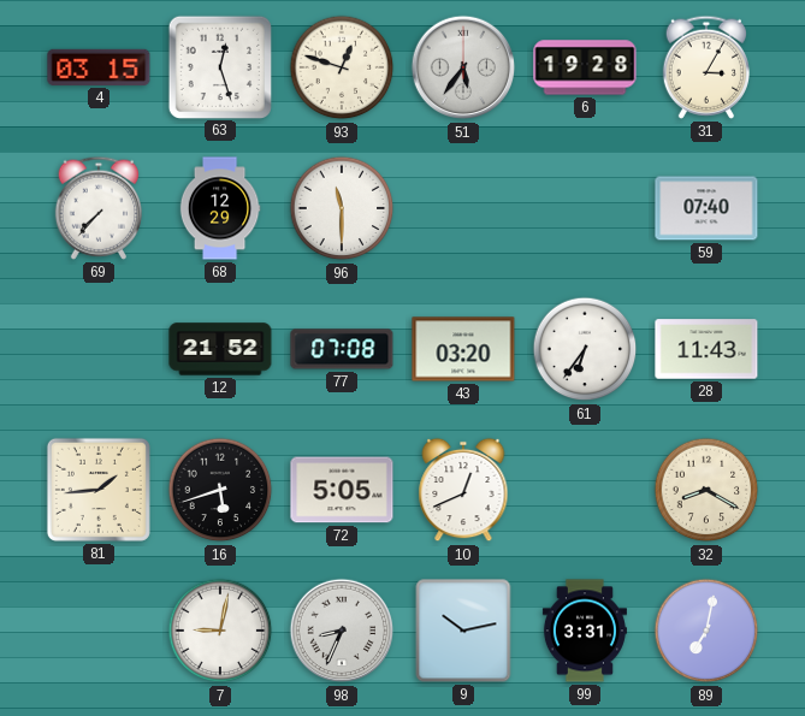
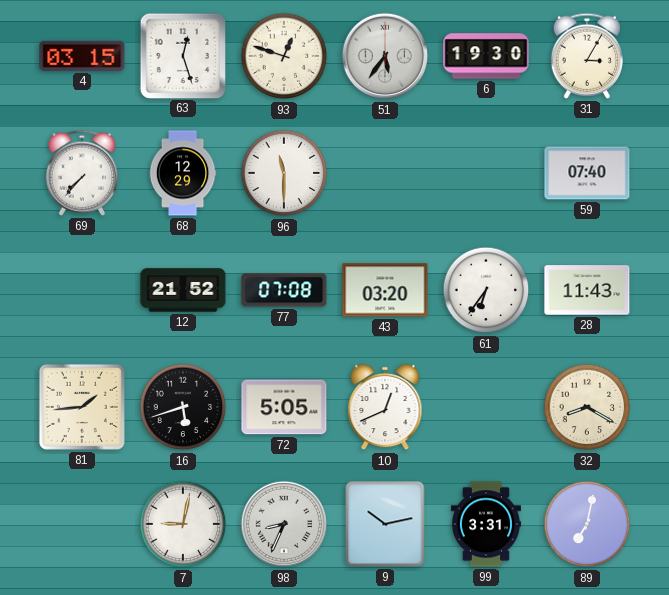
6: 19:28 -> 19:30
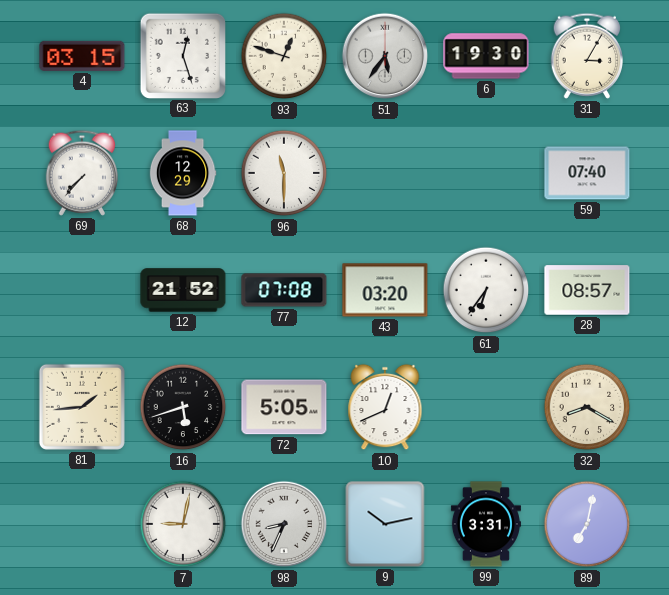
28: 11:43 -> 08:57
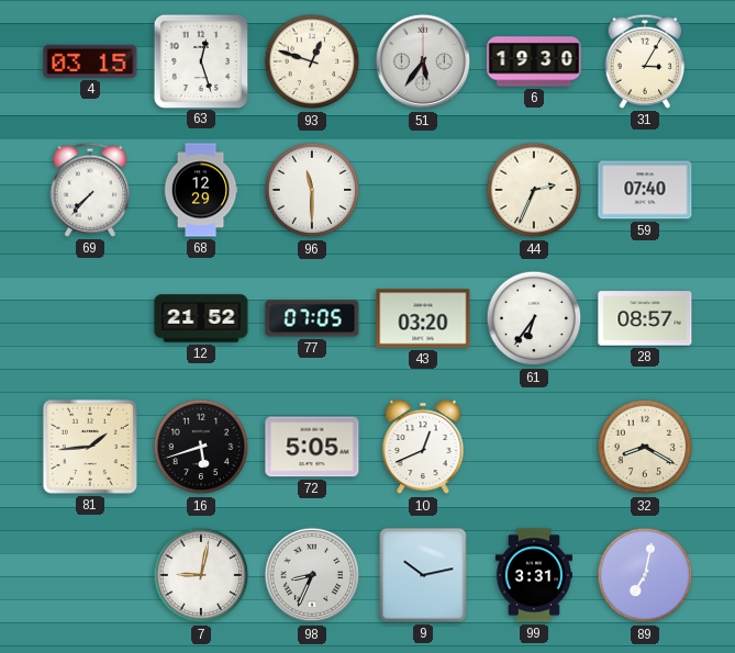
44: none -> 2:34
77: 07:08 -> 07:05
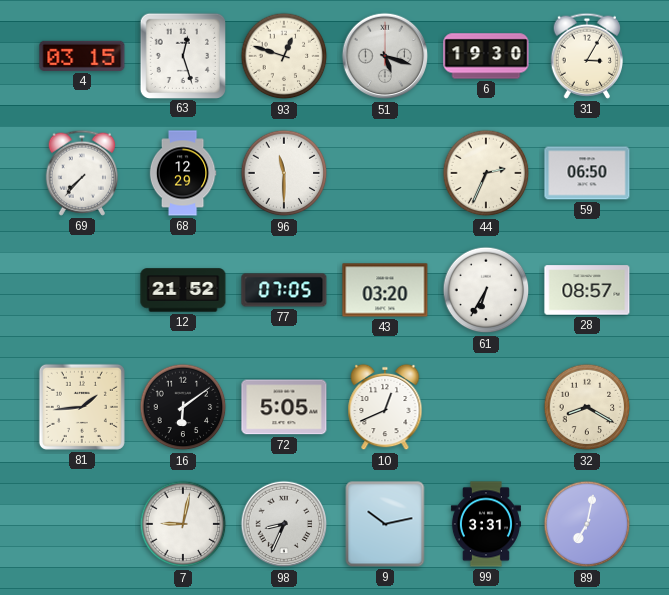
51: 5:36 -> 5:18
59: 07:40 -> 06:50
61: 6:36 -> 6:35
16: 5:42 -> 6:09
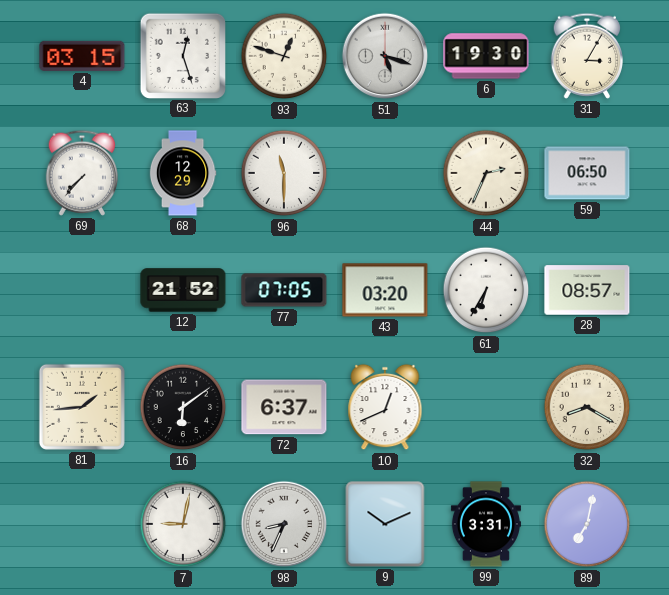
72: 5:05 -> 6:37
9: 10:13 -> 10:11
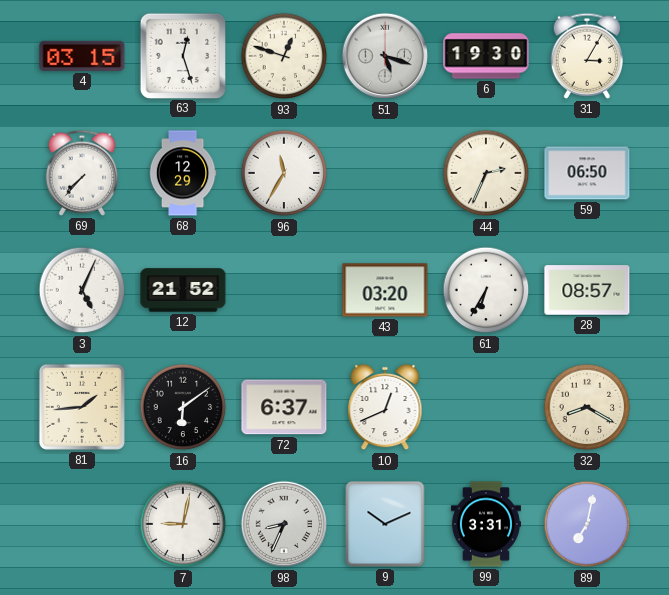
96: 11:30 -> 11:35
3: none -> 5:04
77: 07:05 -> none
